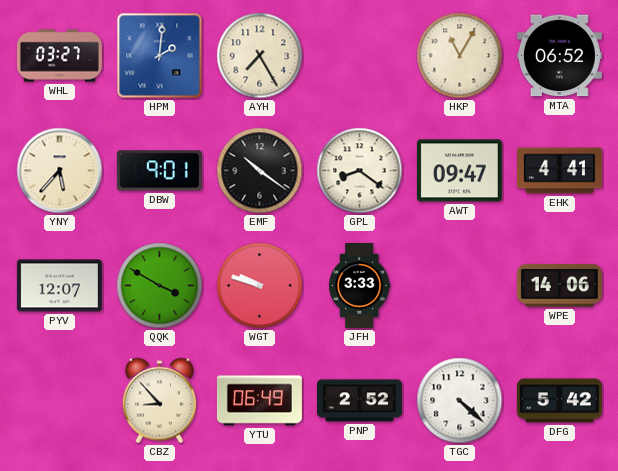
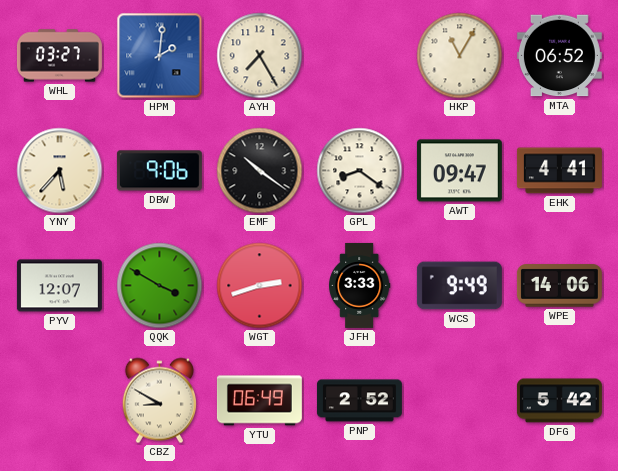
DBW: 9:01 -> 9:06
WGT: 9:48 -> 2:42
WCS: none -> 9:49
CBZ: 8:53 -> 8:50
TGC: 4:22 -> none
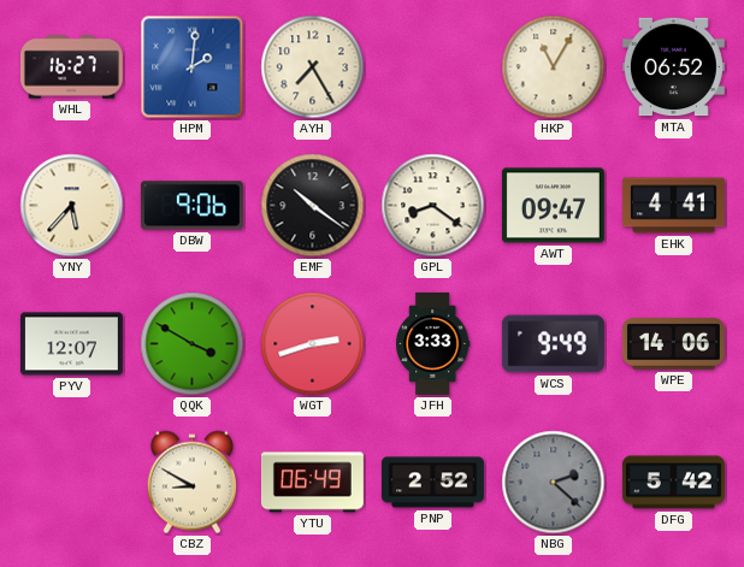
WHL: 03:27 -> 16:27
NBG: none -> 2:22
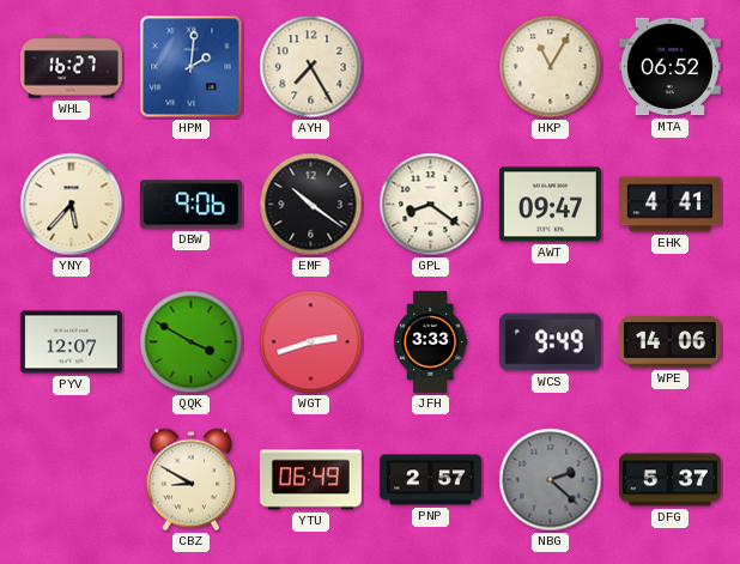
PNP: 2:52 -> 2:57
DFG: 5:42 -> 5:37
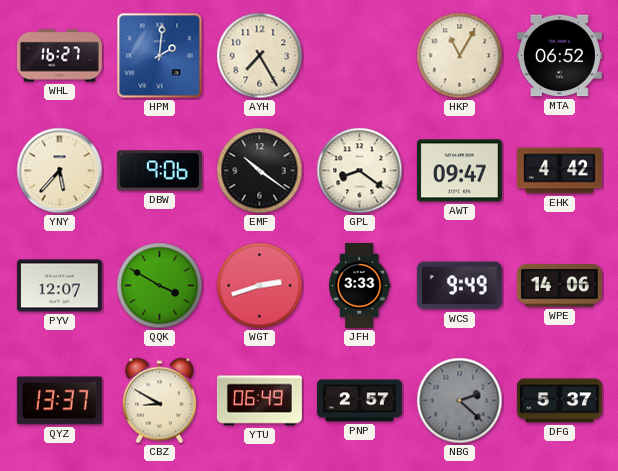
EHK: 4:41 -> 4:42
QYZ: none -> 13:37
